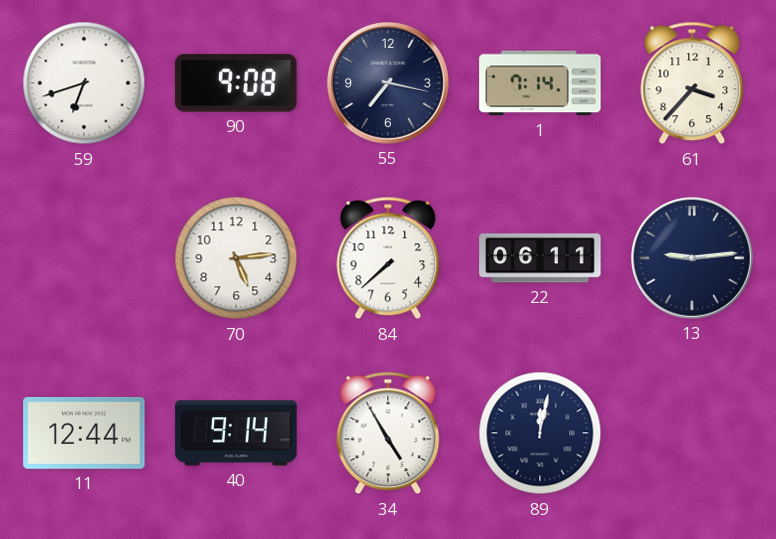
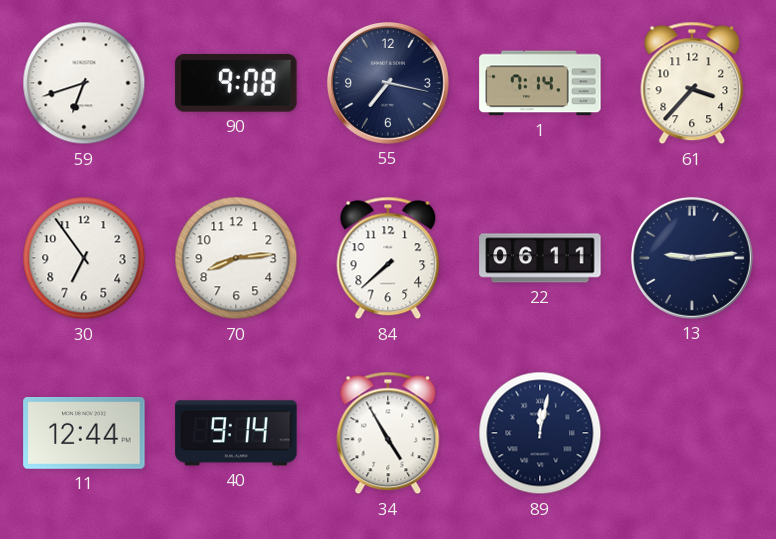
30: none -> 6:54
70: 5:14 -> 8:14
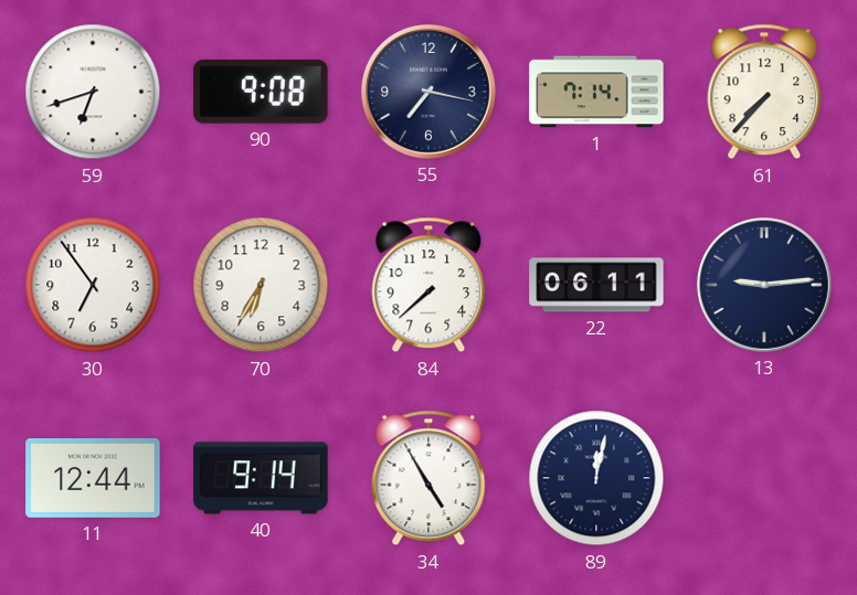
61: 3:37 -> 7:37
70: 8:14 -> 6:35
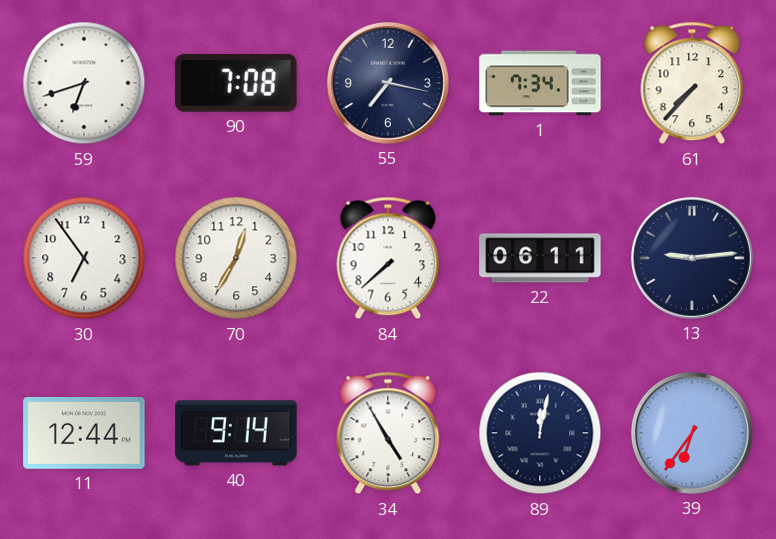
90: 9:08 -> 7:08
1: 7:14 -> 7:34
70: 6:35 -> 12:35
39: none -> 6:36
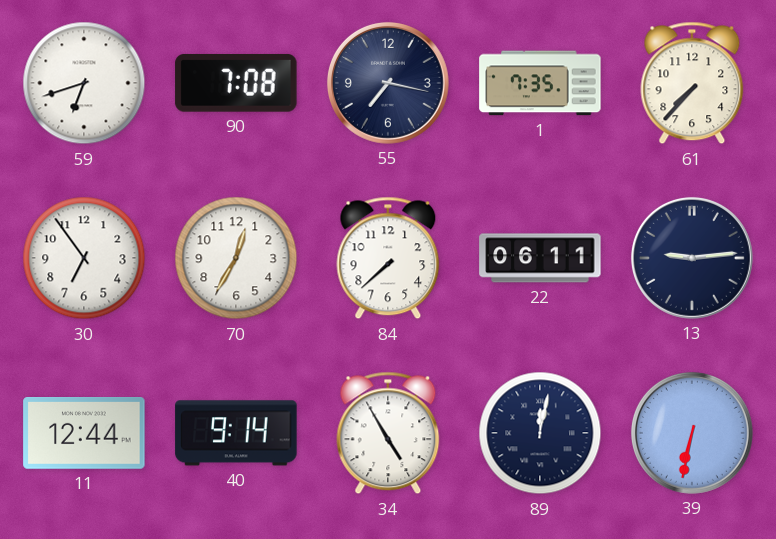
1: 7:34 -> 7:35
39: 6:36 -> 6:32
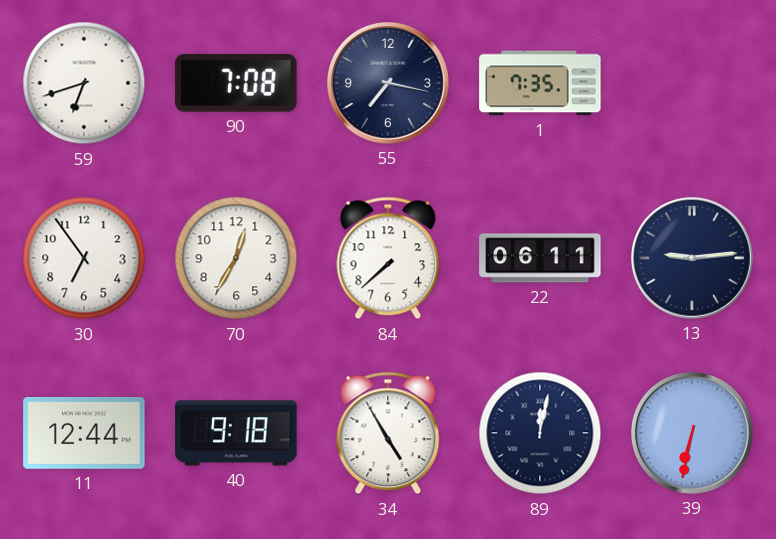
61: 7:37 -> none
40: 9:14 -> 9:18
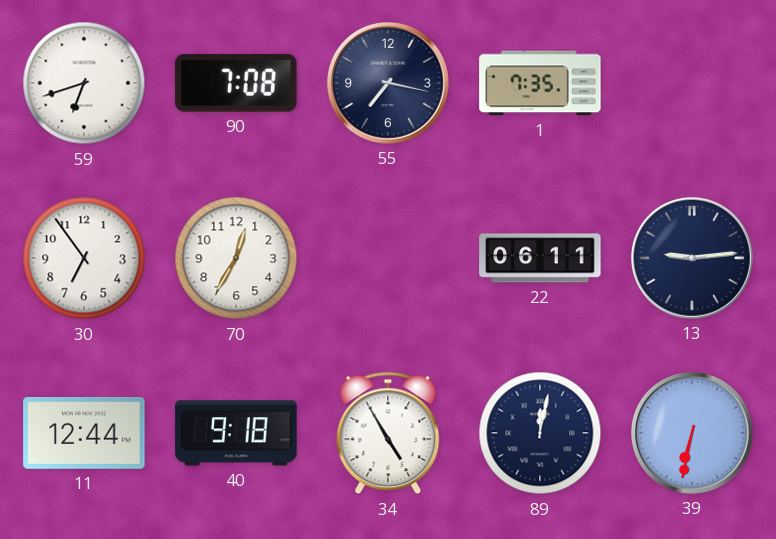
84: 7:38 -> none
